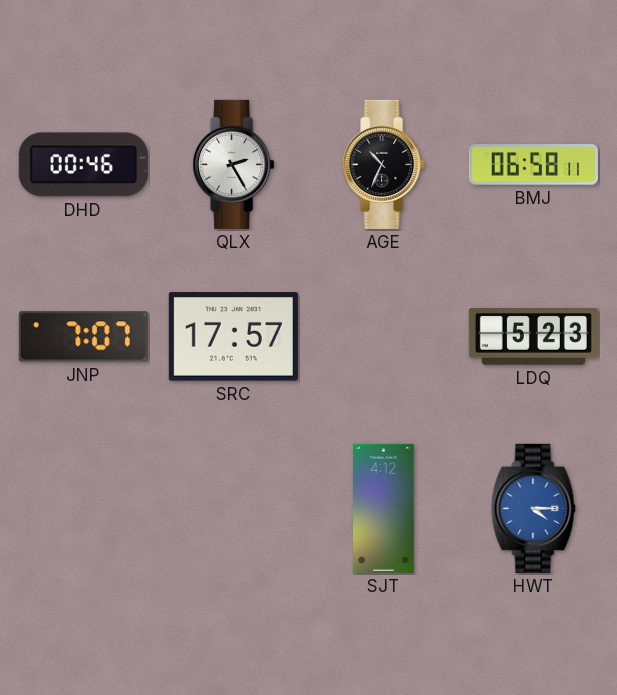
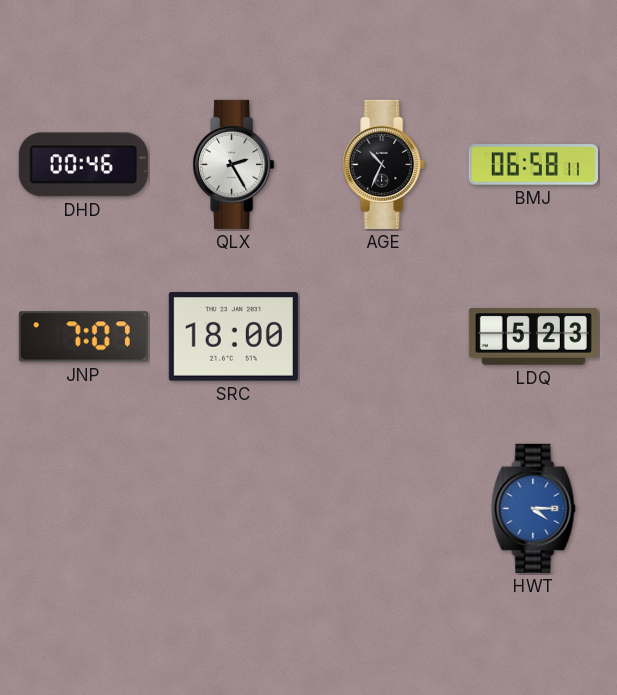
SRC: 17:57 -> 18:00
SJT: 4:12 -> none
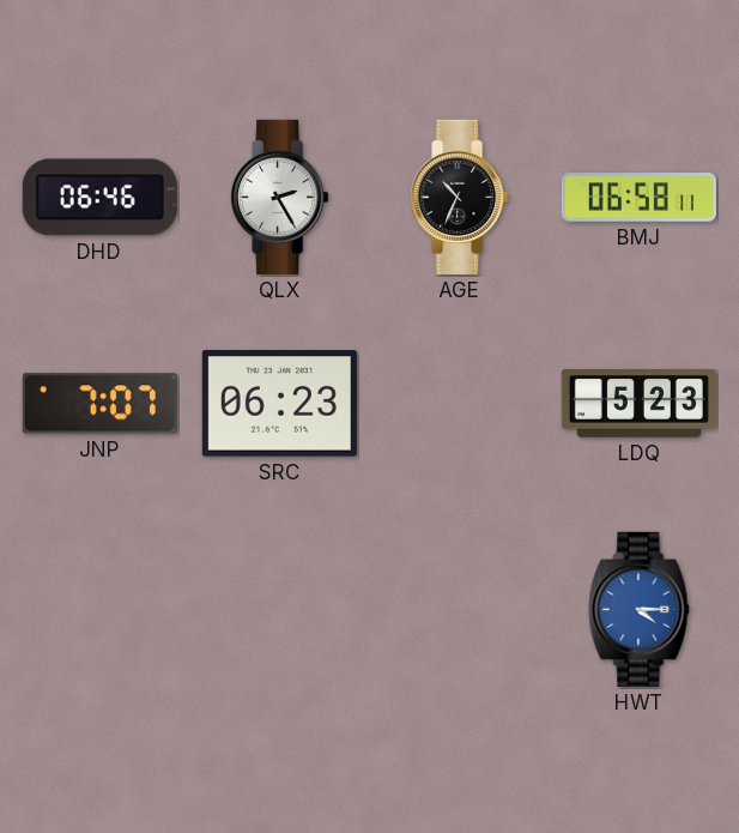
DHD: 00:46 -> 06:46
SRC: 18:00 -> 06:23
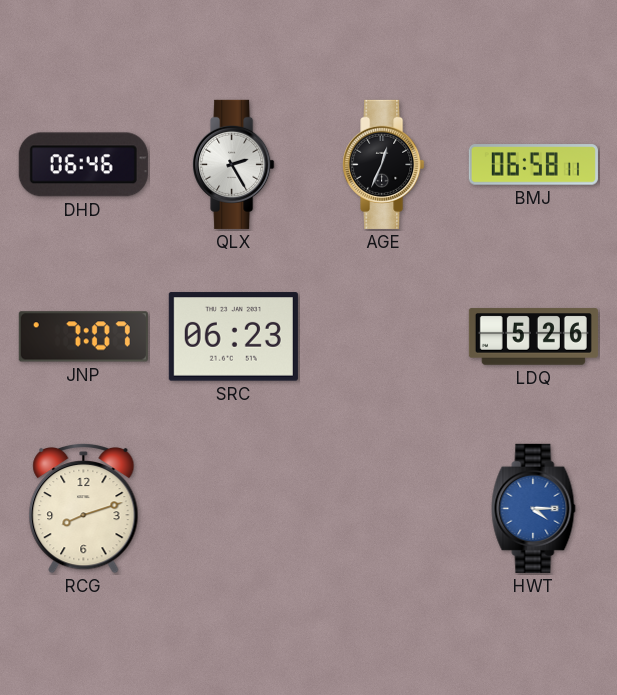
AGE: 10:34 -> 12:34
LDQ: 5:23 -> 5:26
RCG: none -> 8:12
